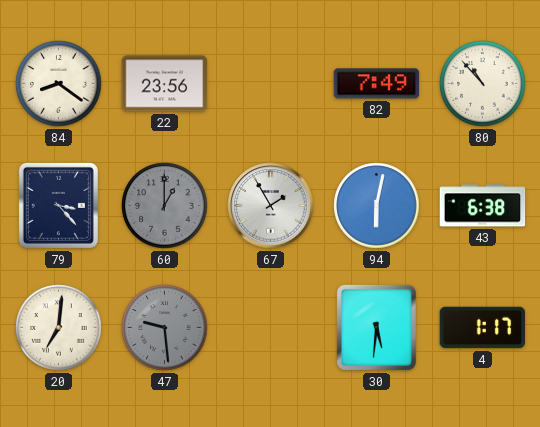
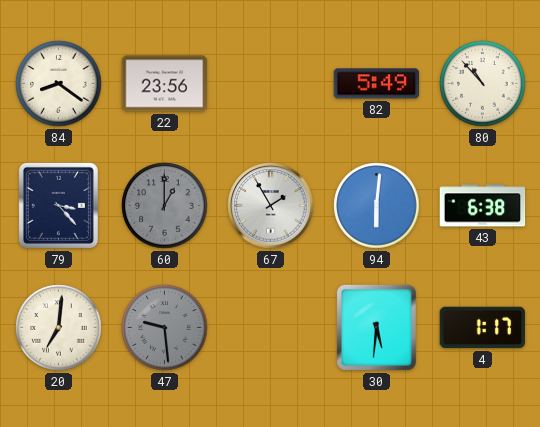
82: 7:49 -> 5:49
94: 6:02 -> 6:01
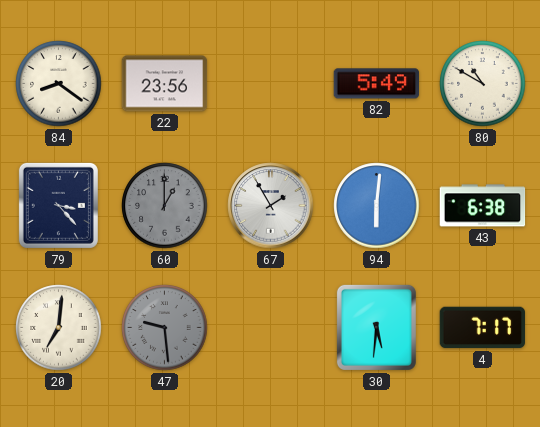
80: 10:53 -> 10:50
4: 1:17 -> 7:17
